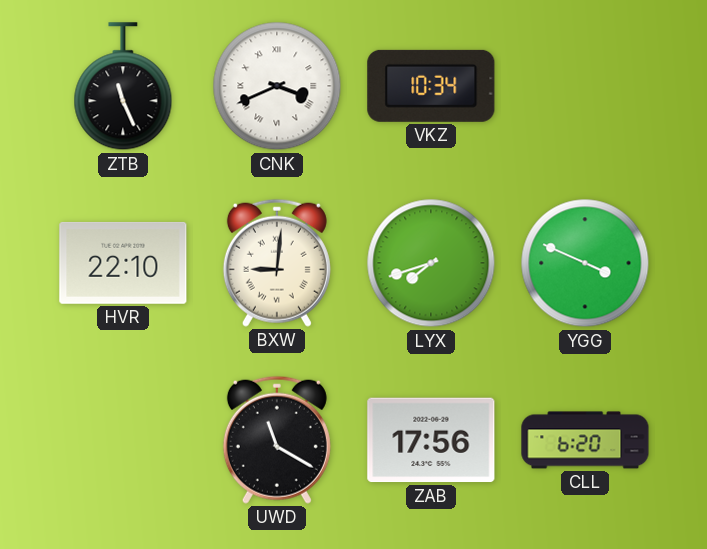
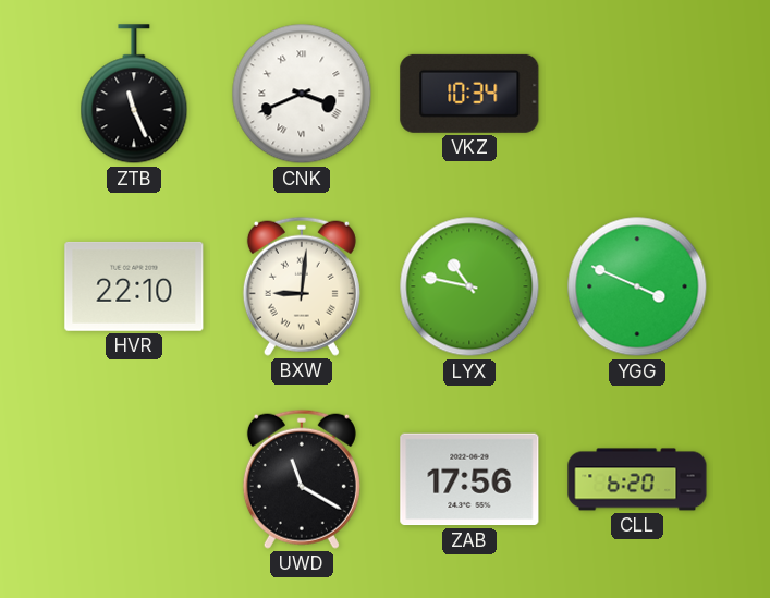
LYX: 7:42 -> 10:47
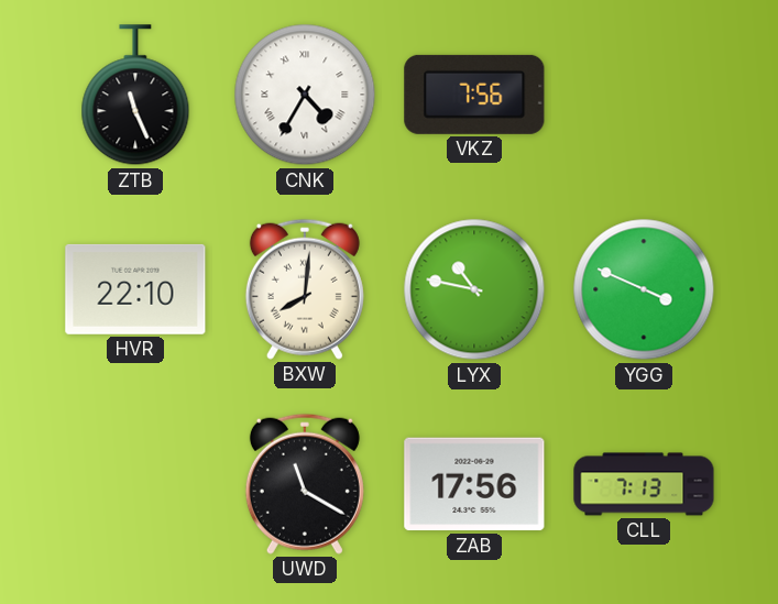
CNK: 3:41 -> 4:35
VKZ: 10:34 -> 7:56
BXW: 9:01 -> 8:01
CLL: 6:20 -> 7:13
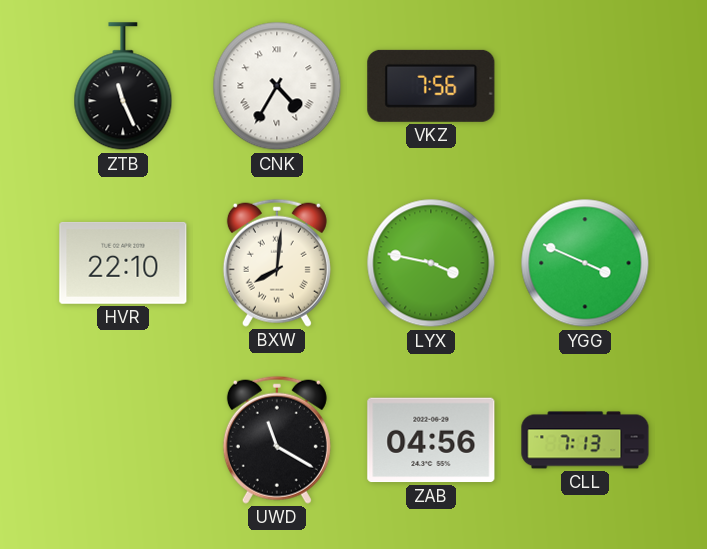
LYX: 10:47 -> 3:47
ZAB: 17:56 -> 04:56
